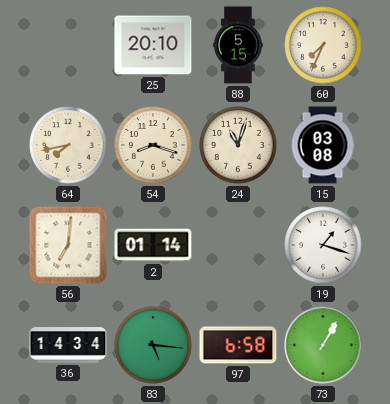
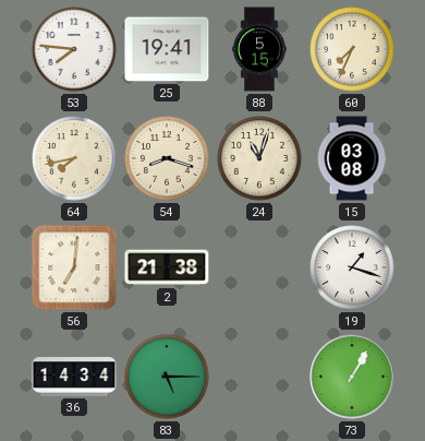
53: none -> 7:46
25: 20:10 -> 19:41
2: 01:14 -> 21:38
83: 5:16 -> 5:15
97: 6:58 -> none
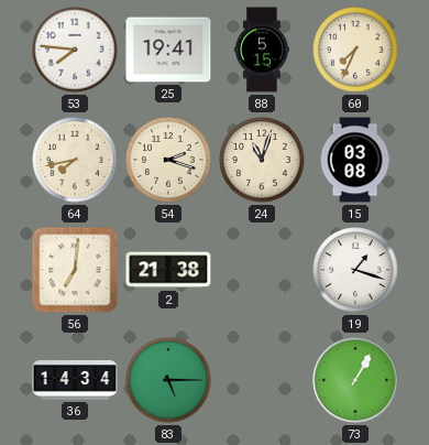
54: 8:18 -> 2:18
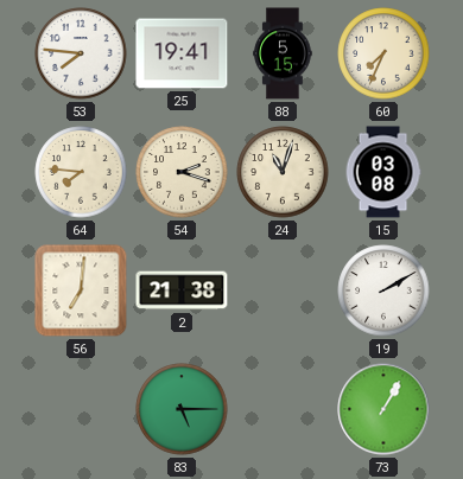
64: 7:43 -> 7:46
19: 1:18 -> 2:10
36: 14:34 -> none
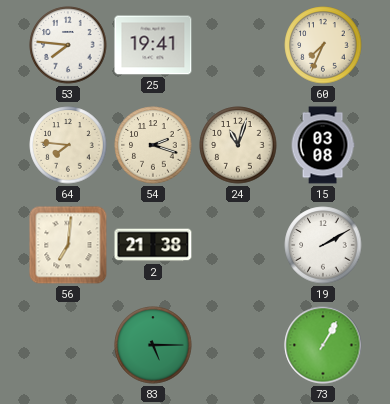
88: 5:15 -> none
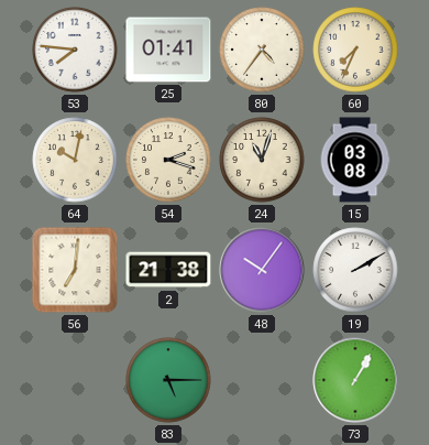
25: 19:41 -> 01:41
80: none -> 4:36
64: 7:46 -> 10:02
48: none -> 10:06
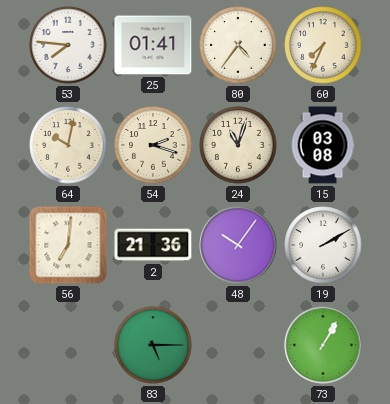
2: 21:38 -> 21:36
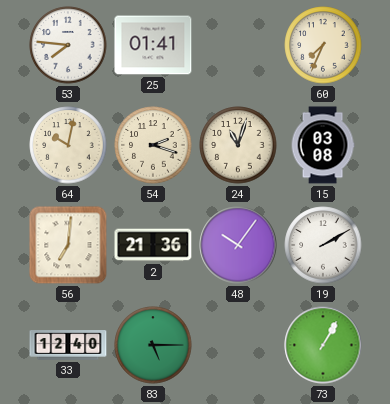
80: 4:36 -> none
33: none -> 12:40
